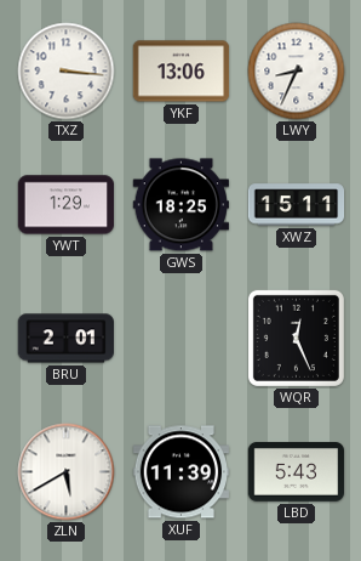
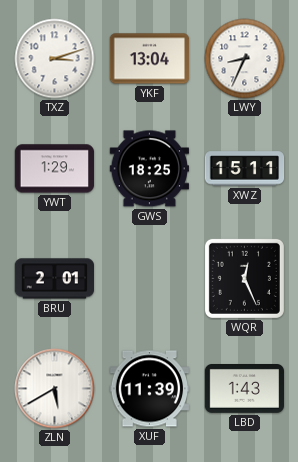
TXZ: 3:16 -> 3:12
YKF: 13:06 -> 13:04
LBD: 5:43 -> 1:43
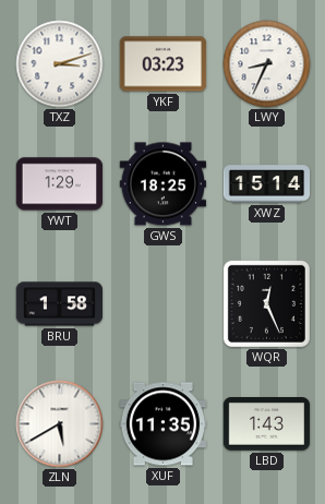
YKF: 13:04 -> 03:23
XWZ: 15:11 -> 15:14
BRU: 2:01 -> 1:58
XUF: 11:39 -> 11:35
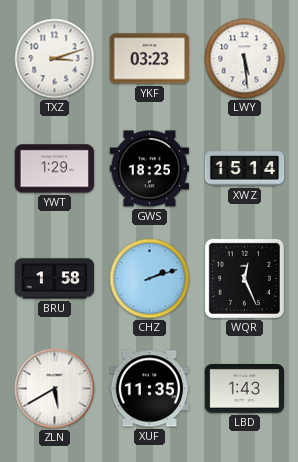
LWY: 8:34 -> 5:29
CHZ: none -> 2:12
